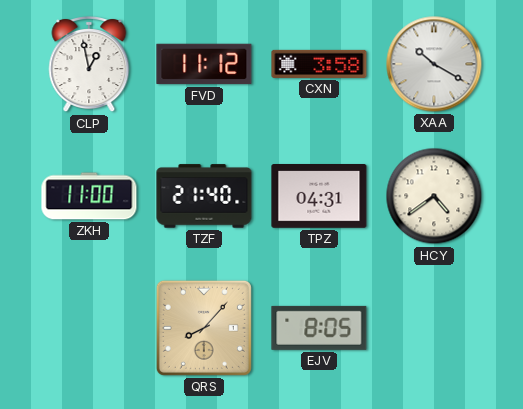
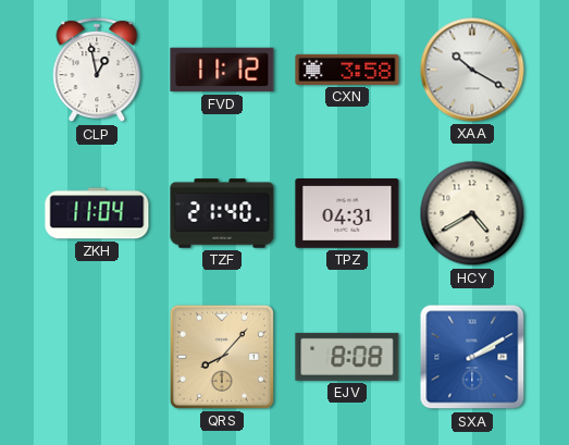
ZKH: 11:00 -> 11:04
HCY: 4:39 -> 4:40
EJV: 8:05 -> 8:08
SXA: none -> 2:10
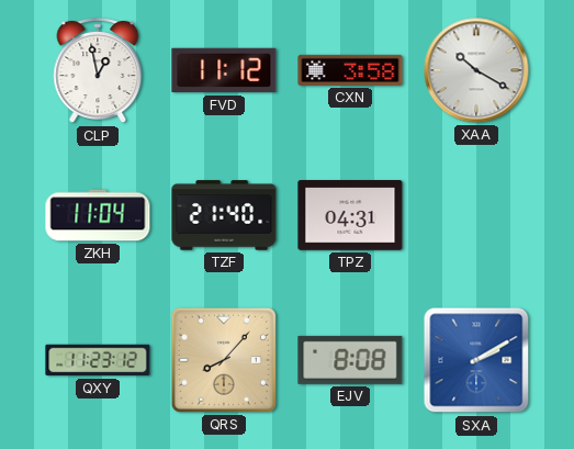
HCY: 4:40 -> none
QXY: none -> 11:23
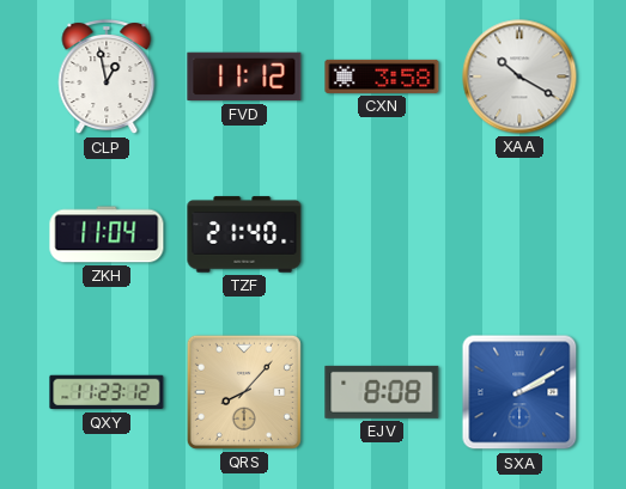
TPZ: 04:31 -> none
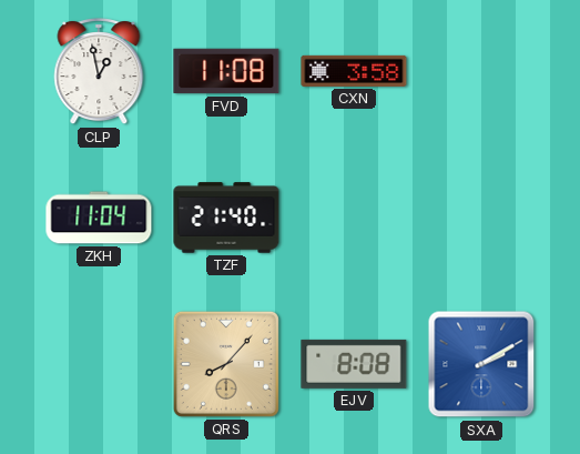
FVD: 11:12 -> 11:08
XAA: 10:20 -> none
QXY: 11:23 -> none
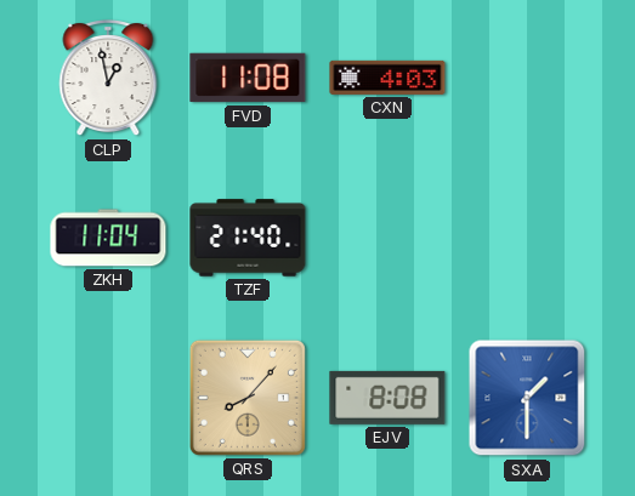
CXN: 3:58 -> 4:03
SXA: 2:10 -> 1:30
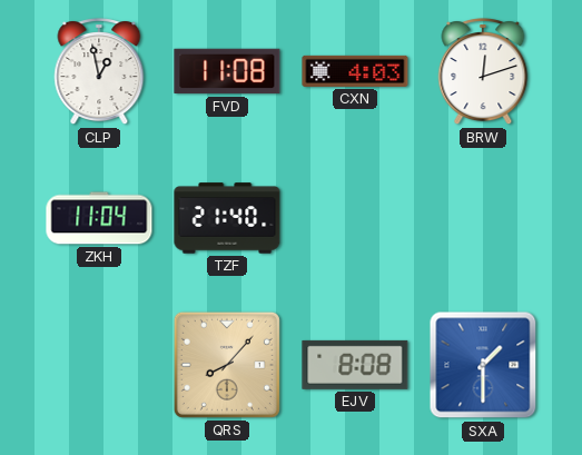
BRW: none -> 12:12
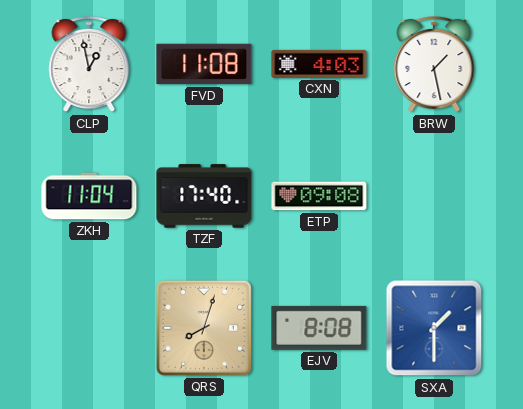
BRW: 12:12 -> 1:28
TZF: 21:40 -> 17:40
ETP: none -> 09:08
QRS: 8:07 -> 8:03
